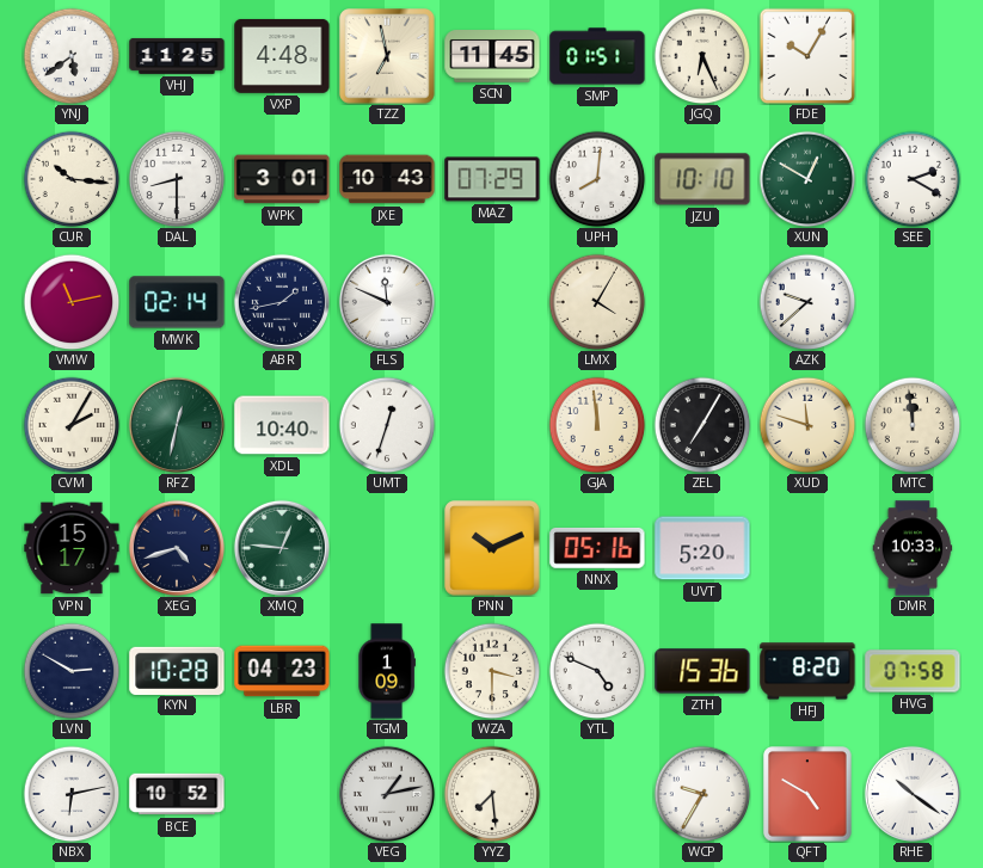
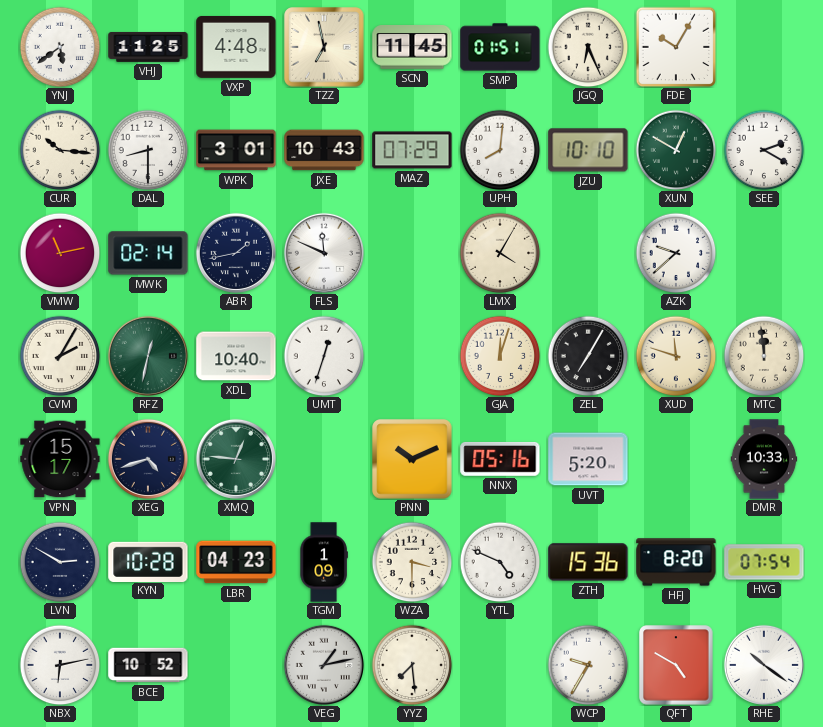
GJA: 11:59 -> 12:03
HVG: 07:58 -> 07:54
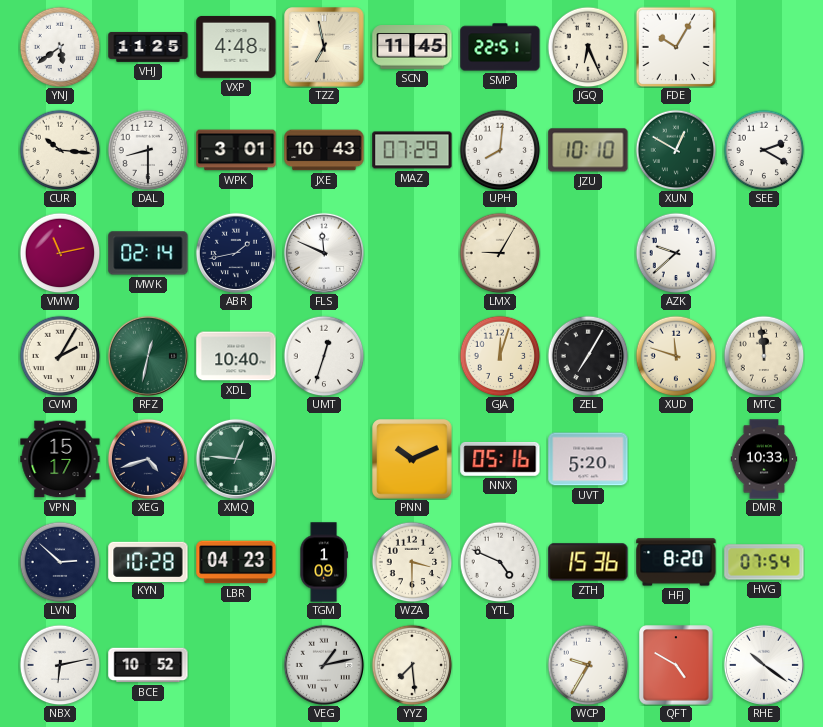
SMP: 01:51 -> 22:51
LMX: 4:05 -> 9:05
LVN: 2:50 -> 2:52
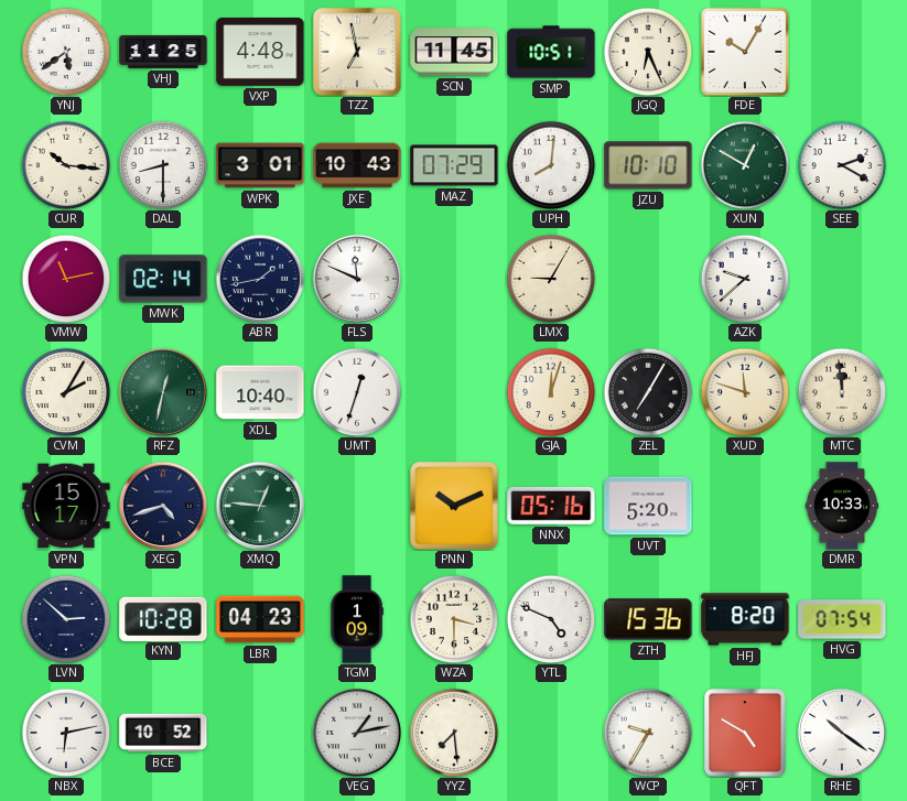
SMP: 22:51 -> 10:51
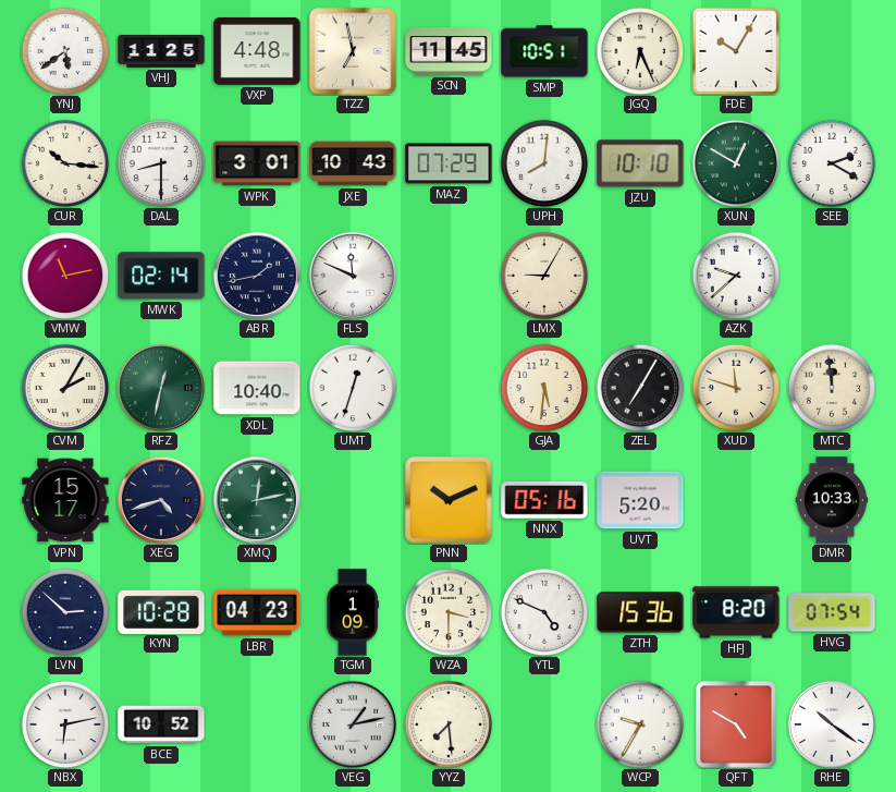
GJA: 12:03 -> 5:31
XMQ: 12:46 -> 12:13
